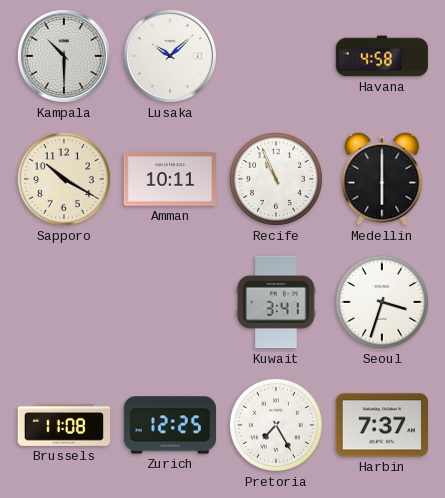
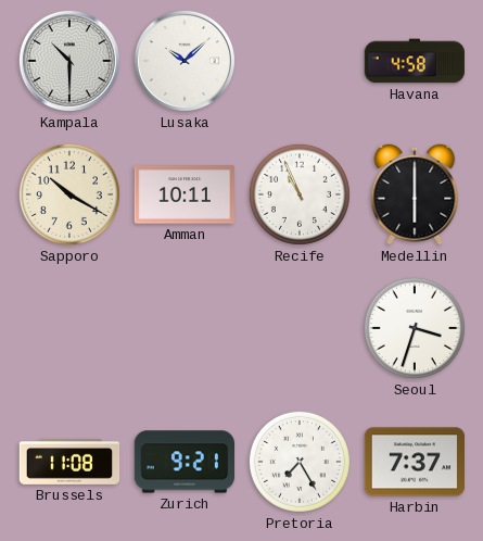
Kuwait: 3:41 -> none
Zurich: 12:25 -> 9:21
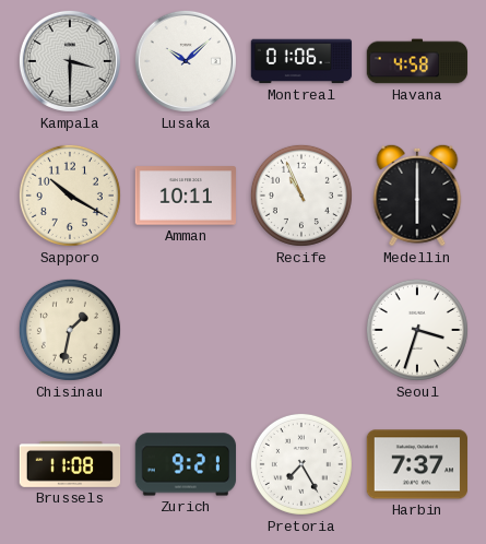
Kampala: 10:30 -> 3:30
Montreal: none -> 01:06
Chisinau: none -> 1:32
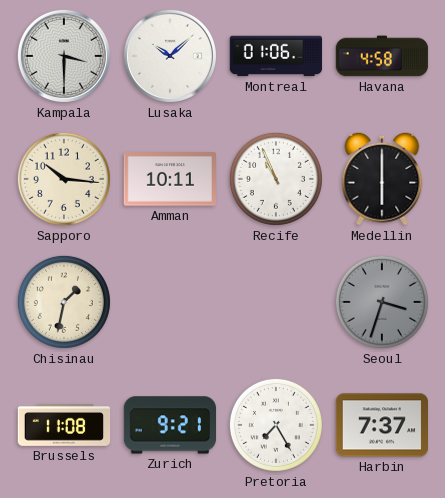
Sapporo: 10:20 -> 10:16
Seoul dial: white -> grey
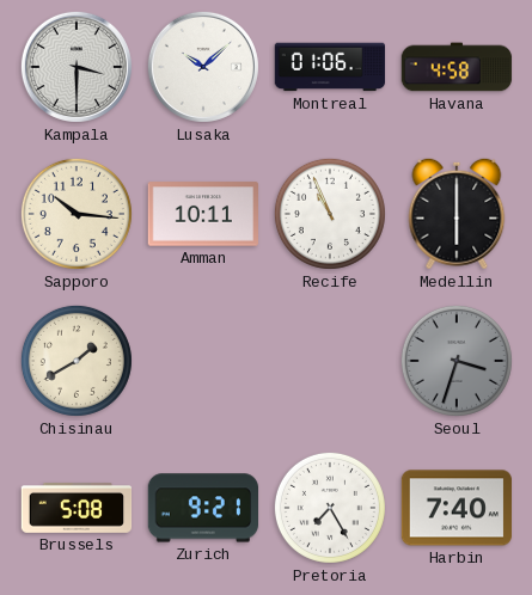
Chisinau: 1:32 -> 1:40
Brussels: 11:08 -> 5:08
Harbin: 7:37 -> 7:40
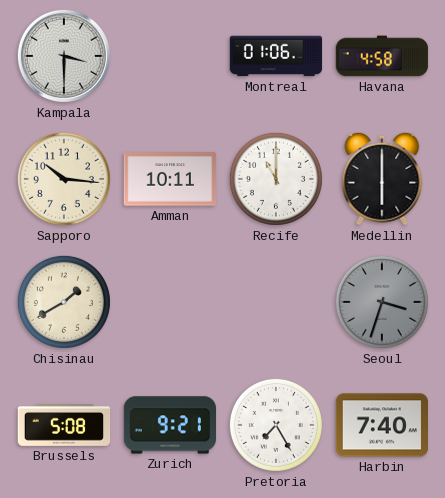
Lusaka: 10:08 -> none
Recife: 10:56 -> 11:00
